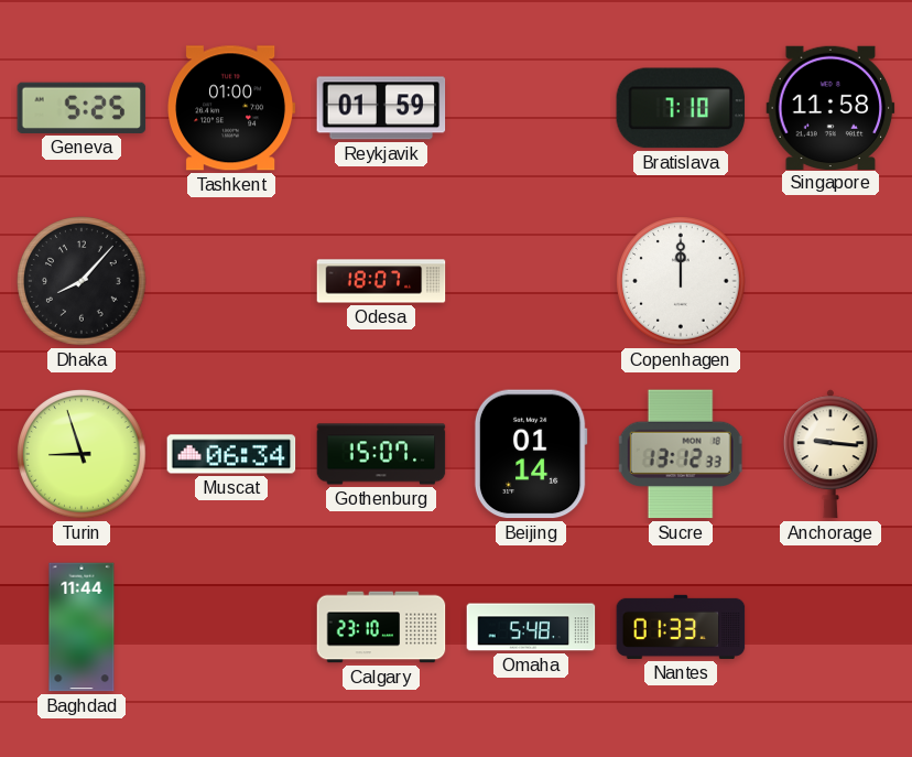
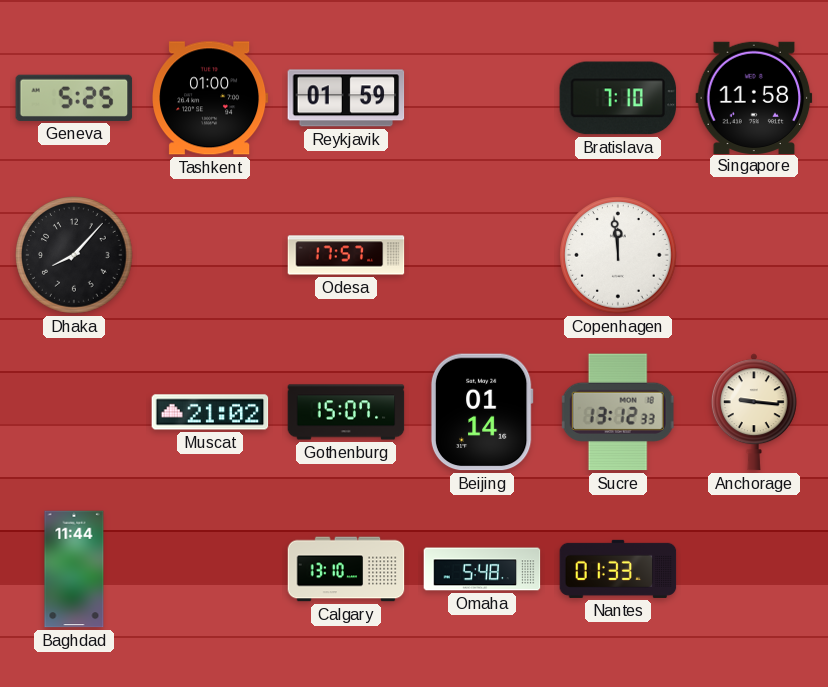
Odesa: 18:07 -> 17:57
Copenhagen: 12:00 -> 11:59
Turin: 8:57 -> none
Muscat: 06:34 -> 21:02
Calgary: 23:10 -> 13:10
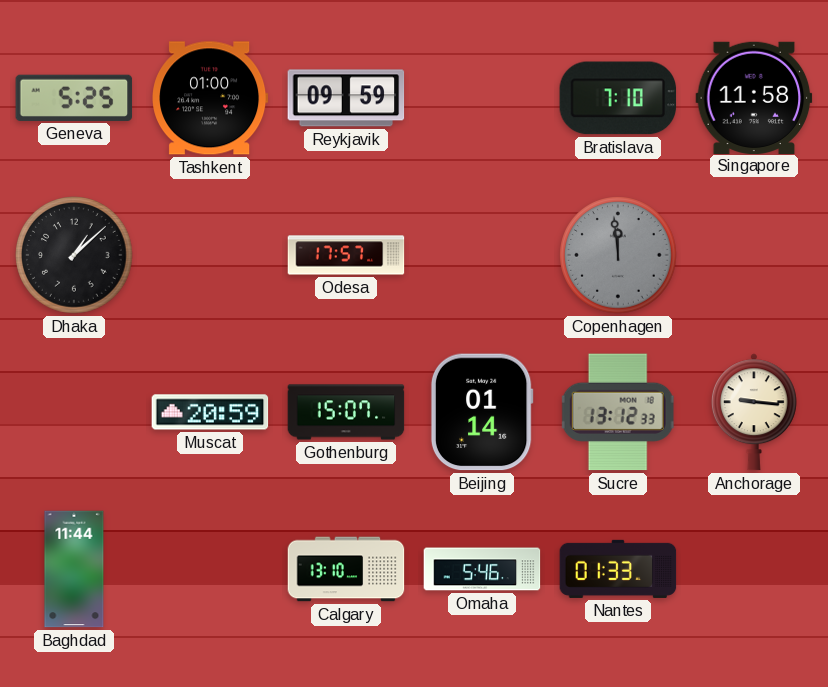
Reykjavik: 01:59 -> 09:59
Dhaka: 8:07 -> 1:08
Copenhagen dial: white -> grey
Muscat: 21:02 -> 20:59
Omaha: 5:48 -> 5:46
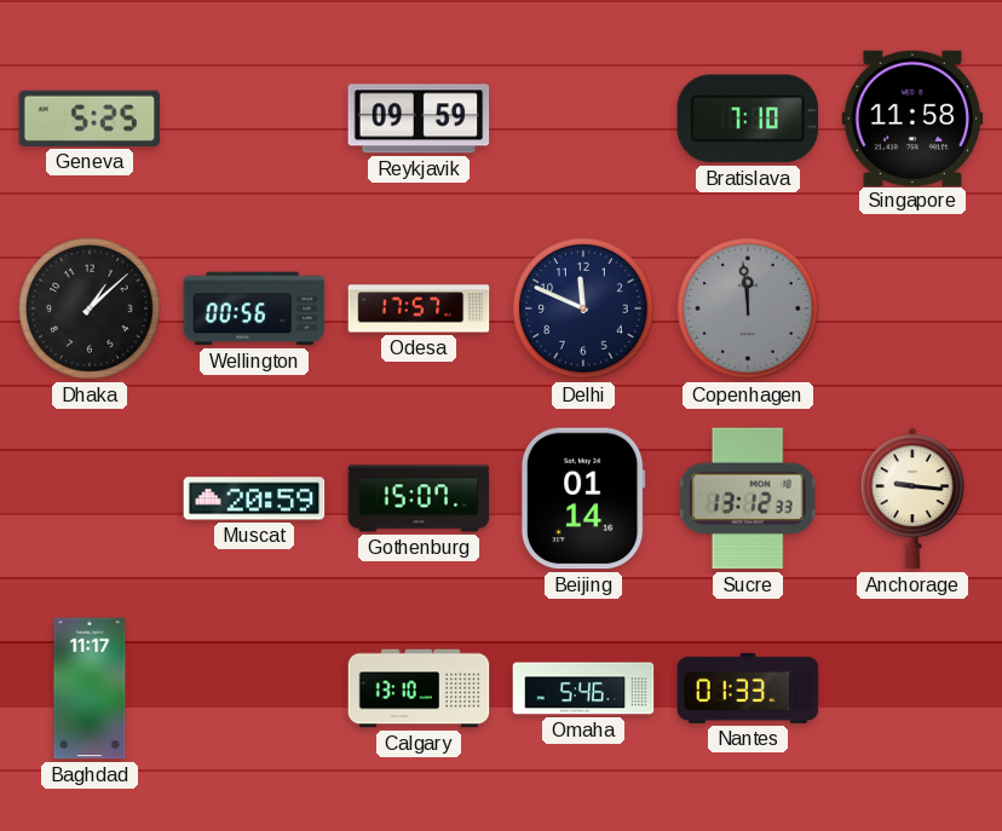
Tashkent: 01:00 -> none
Wellington: none -> 00:56
Delhi: none -> 11:49
Baghdad: 11:44 -> 11:17
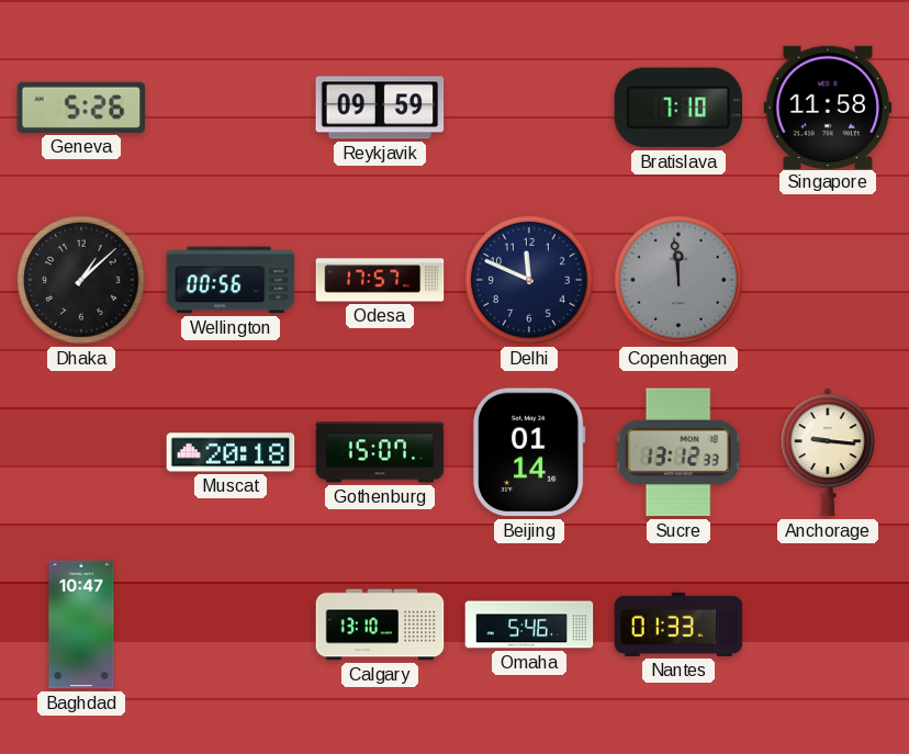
Geneva: 5:25 -> 5:26
Muscat: 20:59 -> 20:18
Baghdad: 11:17 -> 10:47
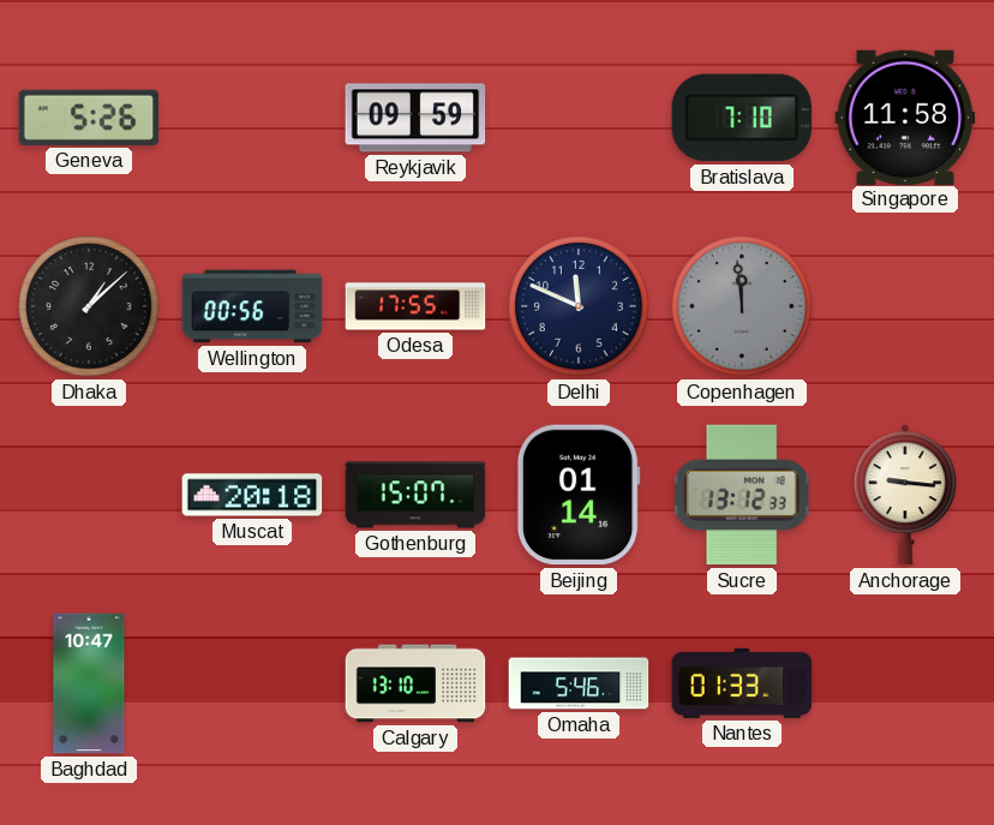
Odesa: 17:57 -> 17:55
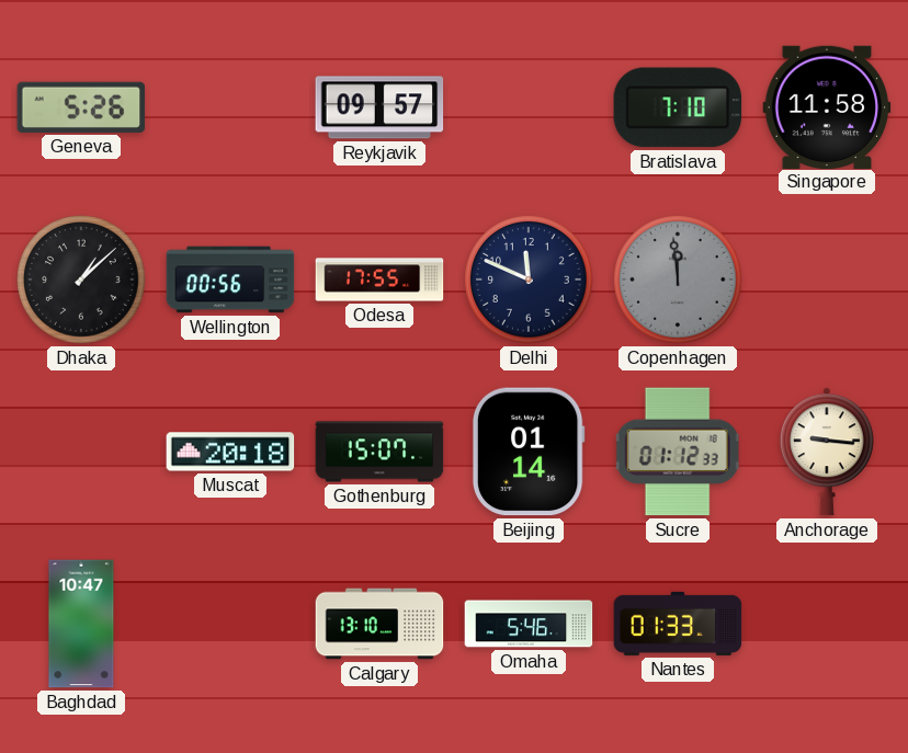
Reykjavik: 09:59 -> 09:57
Sucre: 13:12 -> 01:12
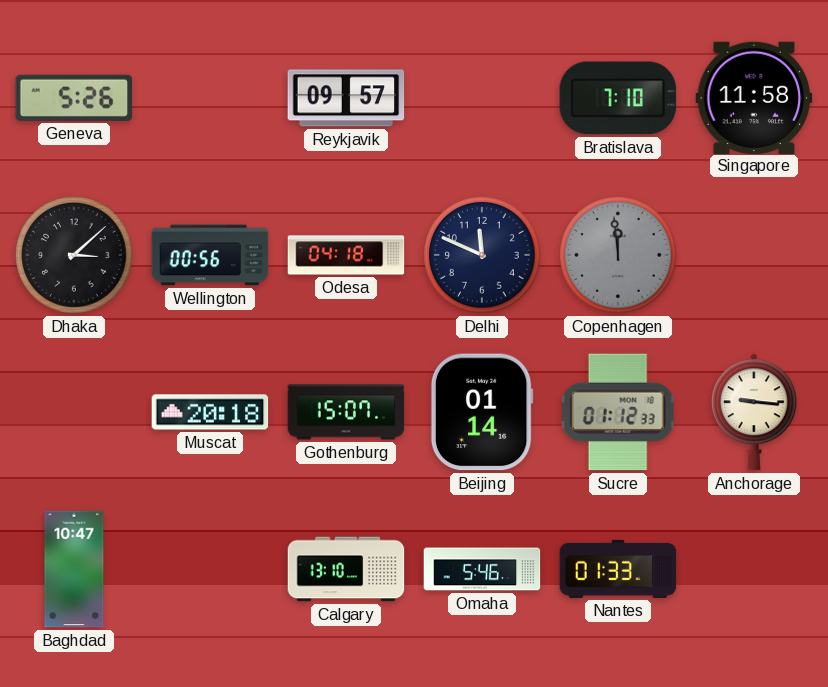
Dhaka: 1:08 -> 3:08
Odesa: 17:55 -> 04:18
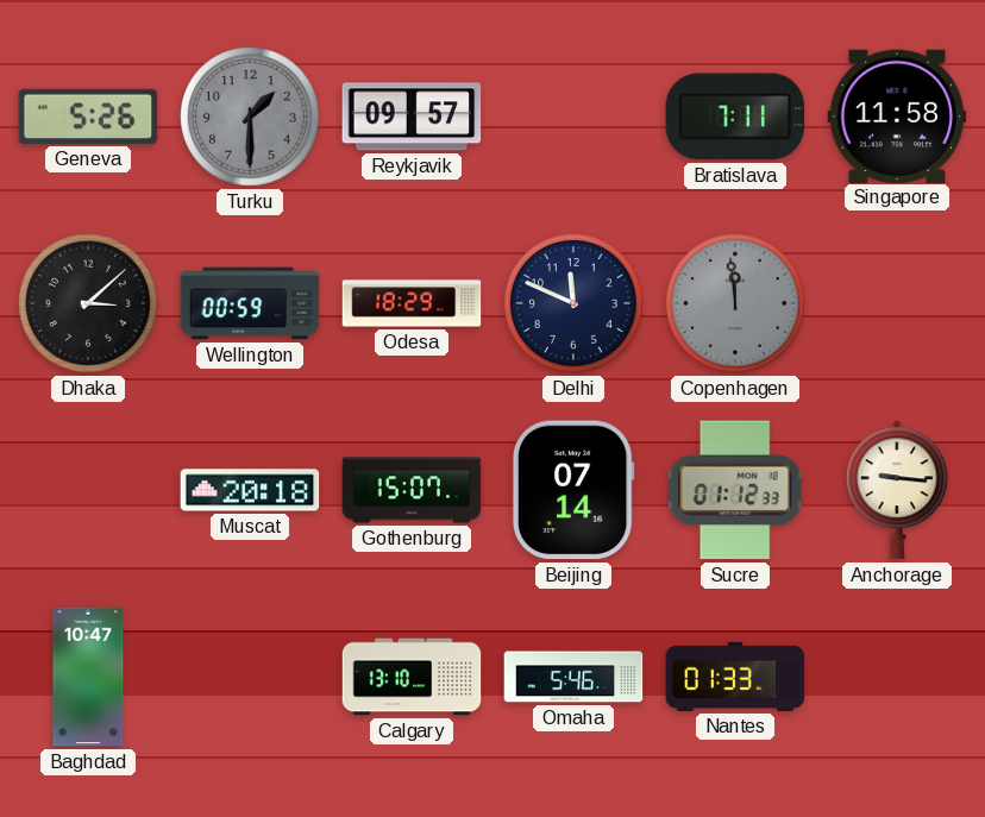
Turku: none -> 1:30
Bratislava: 7:10 -> 7:11
Wellington: 00:56 -> 00:59
Odesa: 04:18 -> 18:29
Beijing: 01:14 -> 07:14
